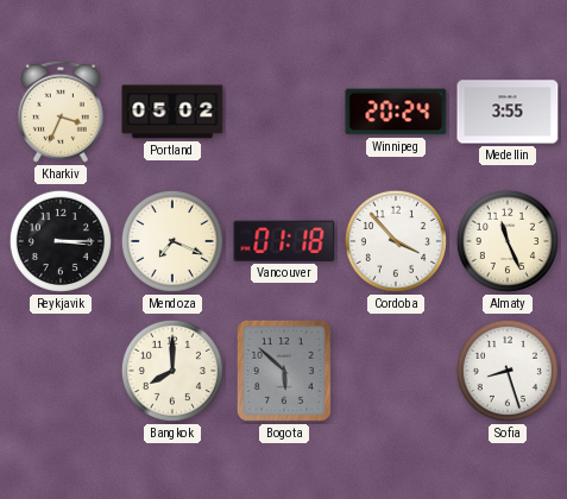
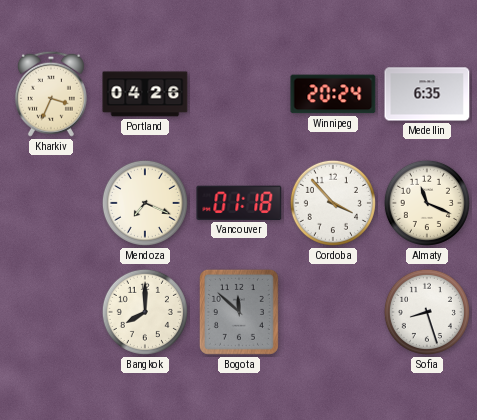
Portland: 05:02 -> 04:26
Medellin: 3:55 -> 6:35
Reykjavik: 3:15 -> none
Almaty: 11:26 -> 11:19
Bogota: 5:52 -> 11:52
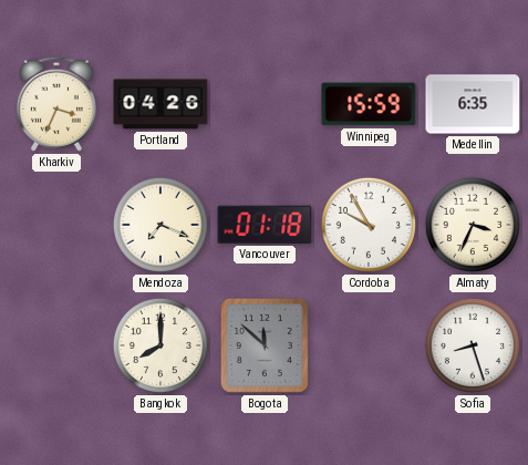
Winnipeg: 20:24 -> 15:59
Cordoba: 3:53 -> 9:55
Almaty: 11:19 -> 3:34
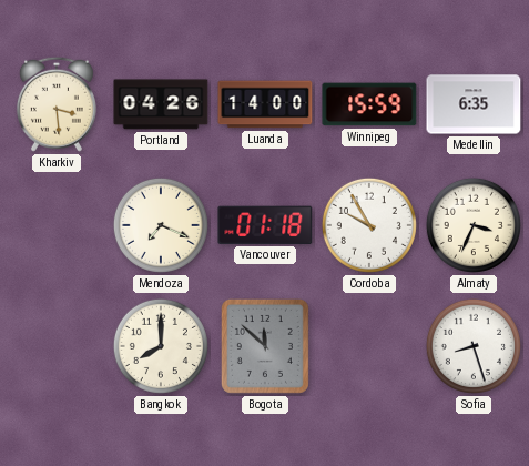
Kharkiv: 3:34 -> 3:29
Luanda: none -> 14:00
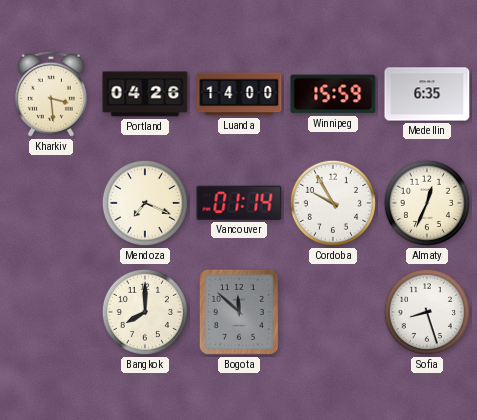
Vancouver: 01:18 -> 01:14
Almaty: 3:34 -> 12:34
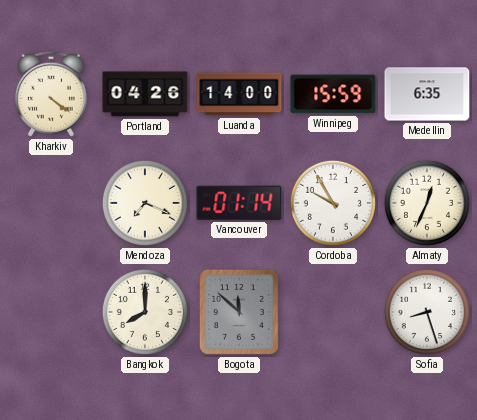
Kharkiv: 3:29 -> 4:21
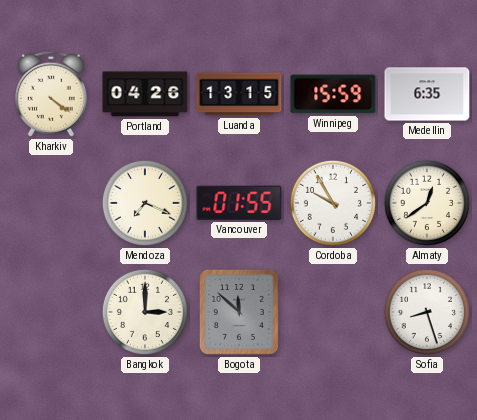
Luanda: 14:00 -> 13:15
Vancouver: 01:14 -> 01:55
Almaty: 12:34 -> 12:39
Bangkok: 8:00 -> 3:00
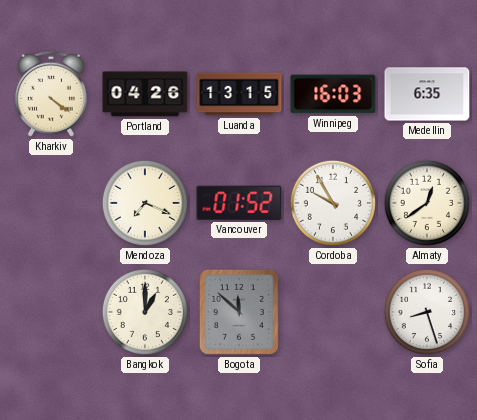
Winnipeg: 15:59 -> 16:03
Vancouver: 01:55 -> 01:52
Bangkok: 3:00 -> 1:00
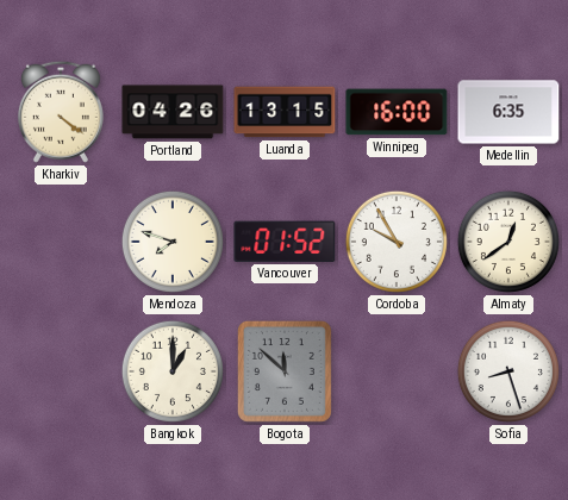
Winnipeg: 16:03 -> 16:00
Mendoza: 7:19 -> 7:48
